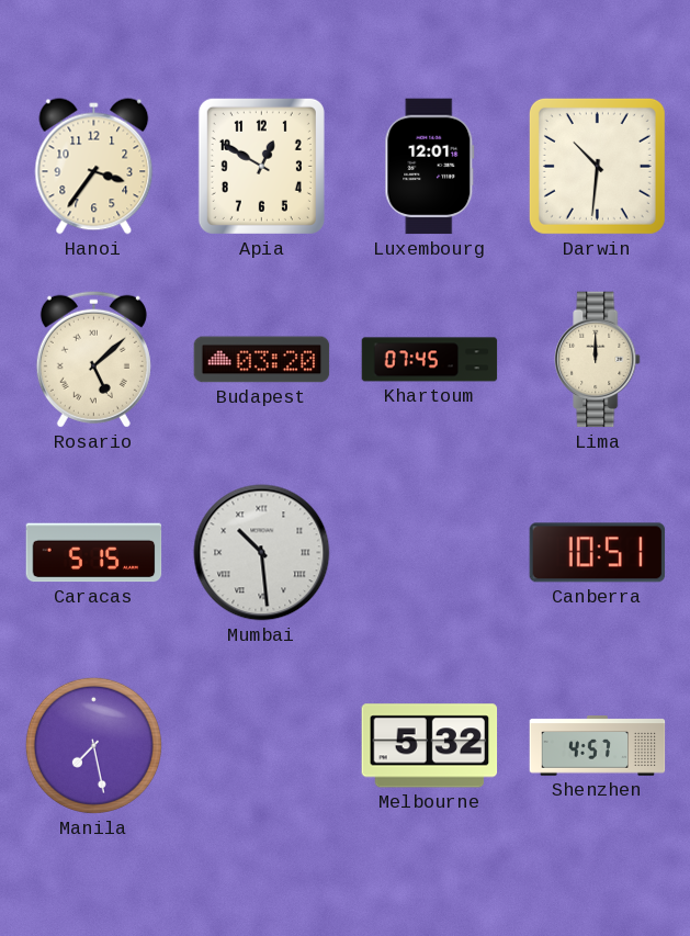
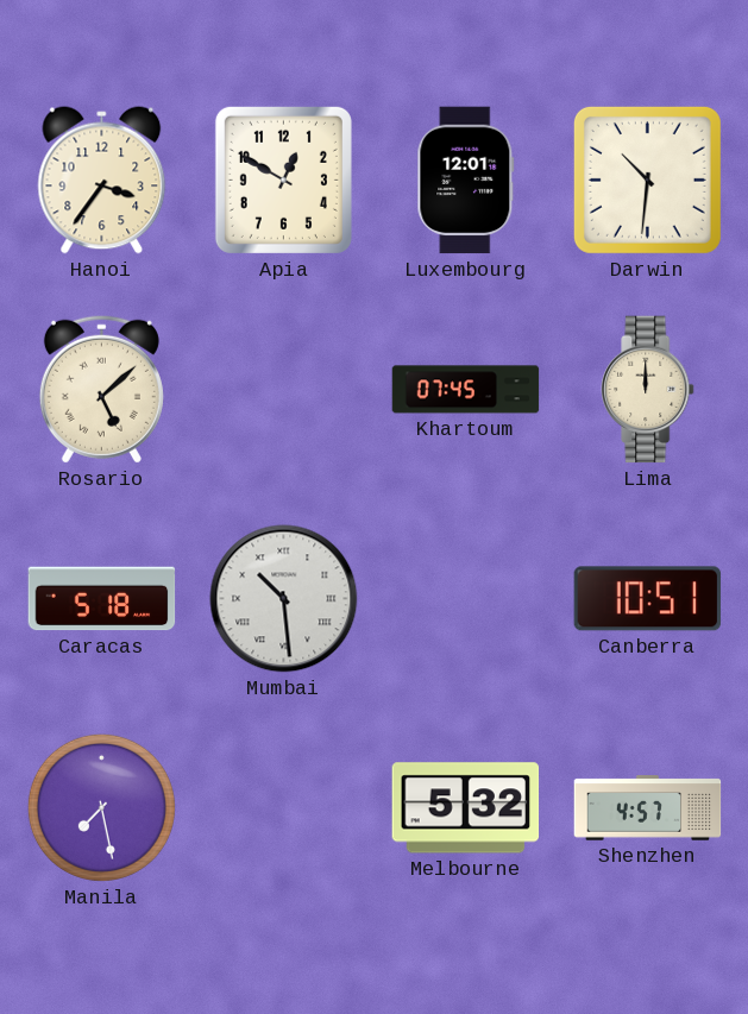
Budapest: 03:20 -> none
Caracas: 5:15 -> 5:18
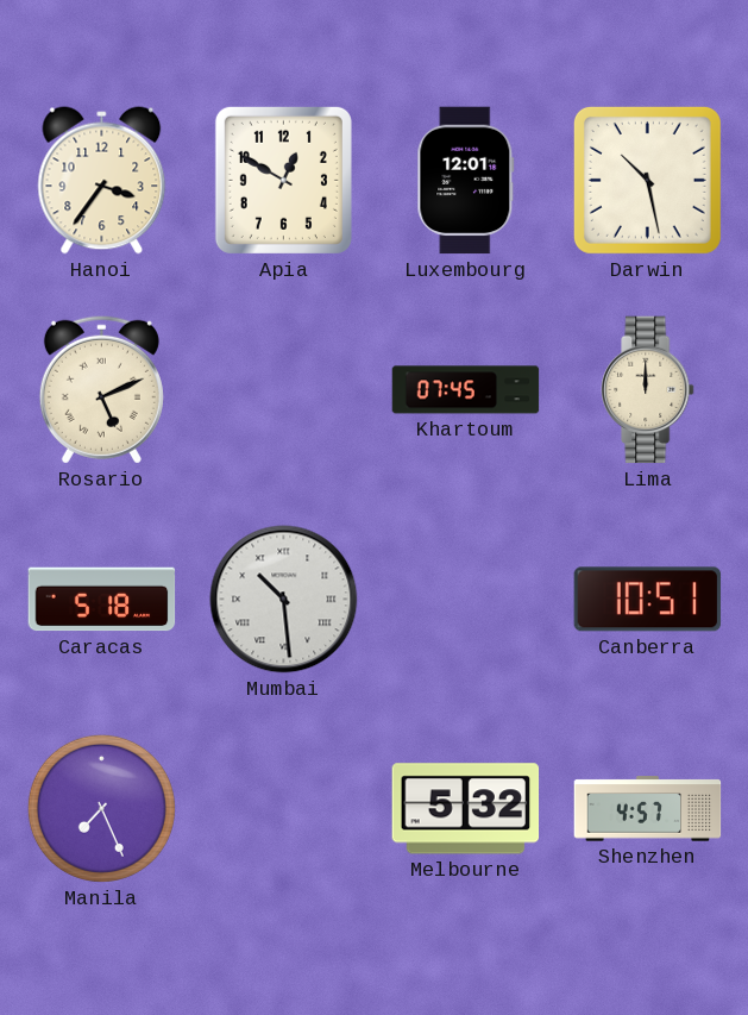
Darwin: 10:31 -> 10:28
Rosario: 5:08 -> 5:11
Manila: 7:28 -> 7:26
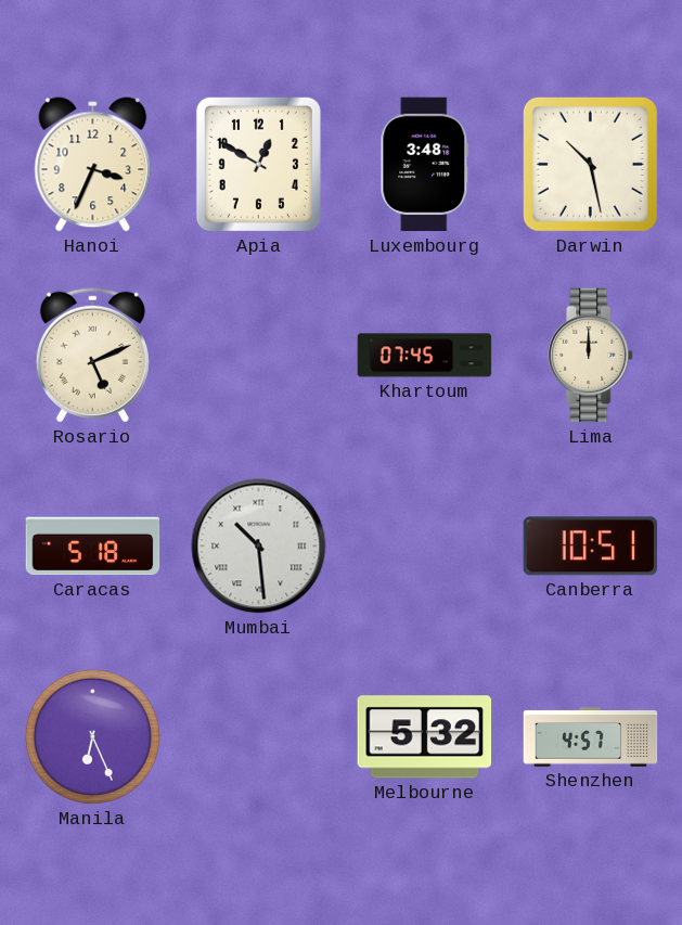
Hanoi: 3:36 -> 3:34
Luxembourg: 12:01 -> 3:48
Manila: 7:26 -> 6:26
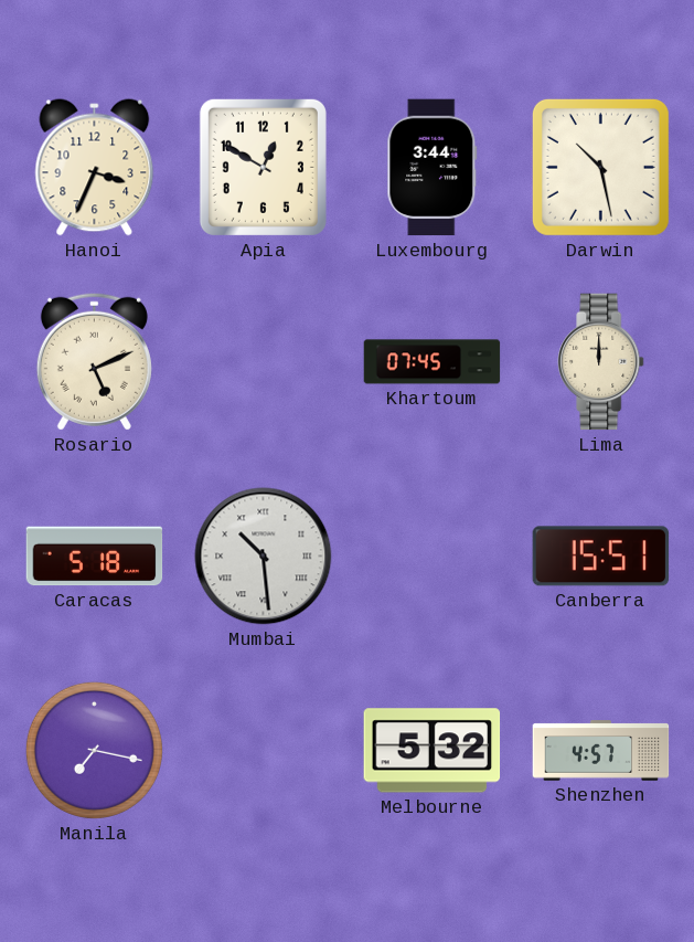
Luxembourg: 3:48 -> 3:44
Canberra: 10:51 -> 15:51
Manila: 6:26 -> 7:17
